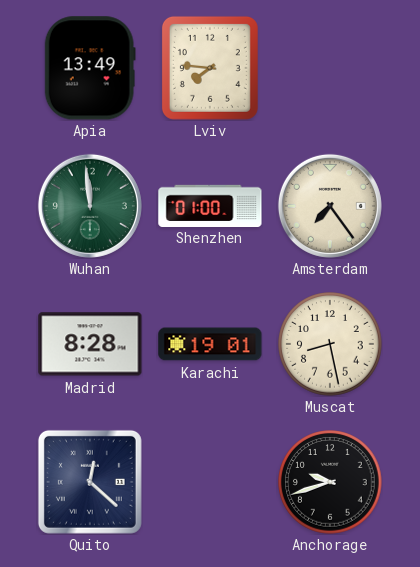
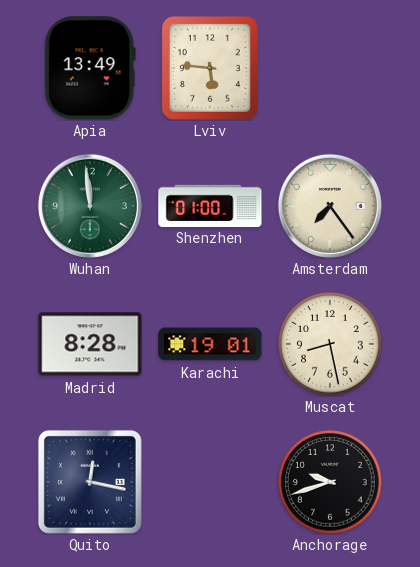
Lviv: 7:46 -> 5:46
Quito: 12:22 -> 12:17
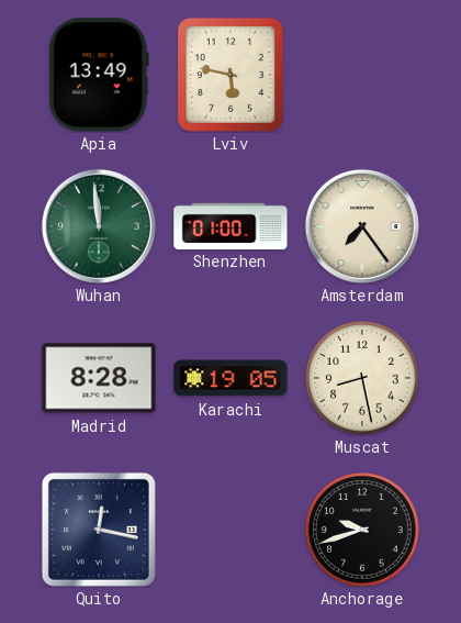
Lviv: 5:46 -> 5:47
Karachi: 19:01 -> 19:05
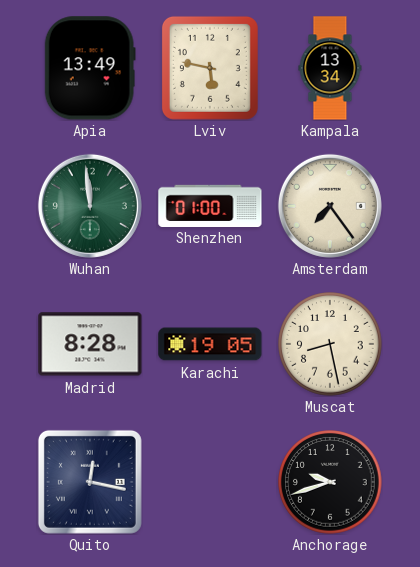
Kampala: none -> 13:34
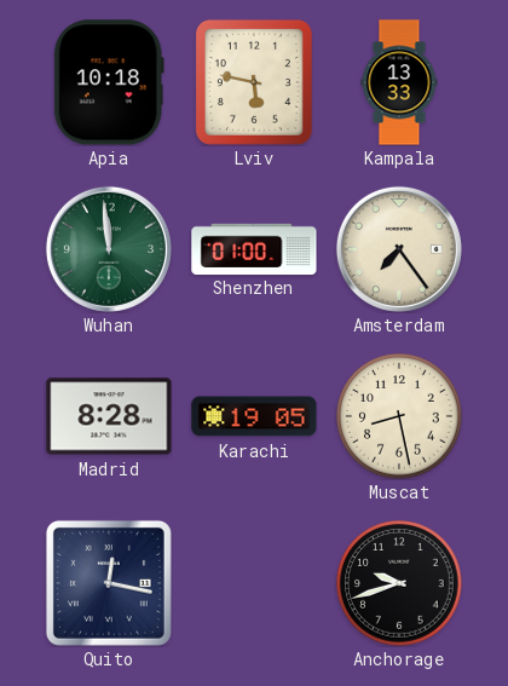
Apia: 13:49 -> 10:18
Kampala: 13:34 -> 13:33
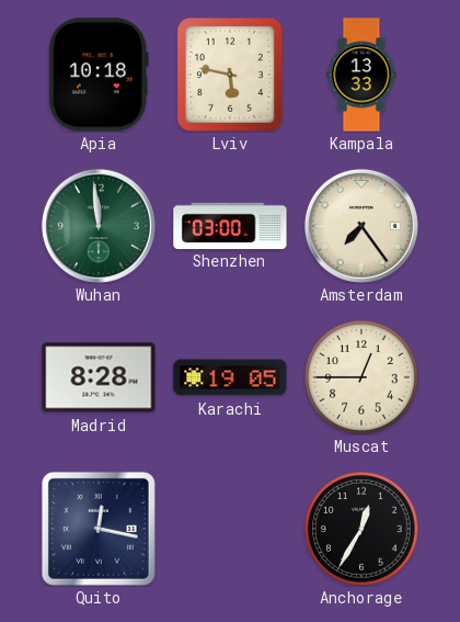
Shenzhen: 01:00 -> 03:00
Muscat: 8:28 -> 12:45
Anchorage: 9:42 -> 12:35
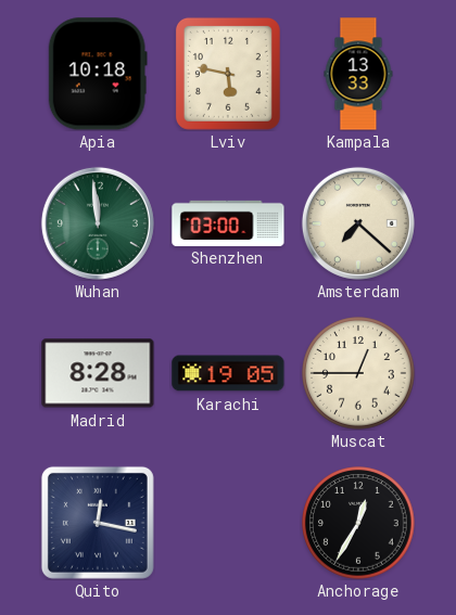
Amsterdam: 7:24 -> 7:22
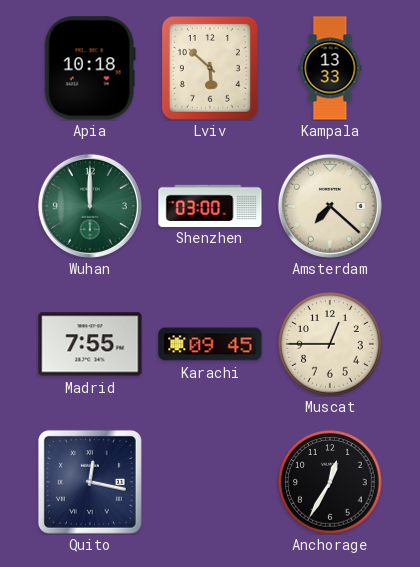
Lviv: 5:47 -> 5:52
Wuhan: 11:59 -> 12:00
Madrid: 8:28 -> 7:55
Karachi: 19:05 -> 09:45
